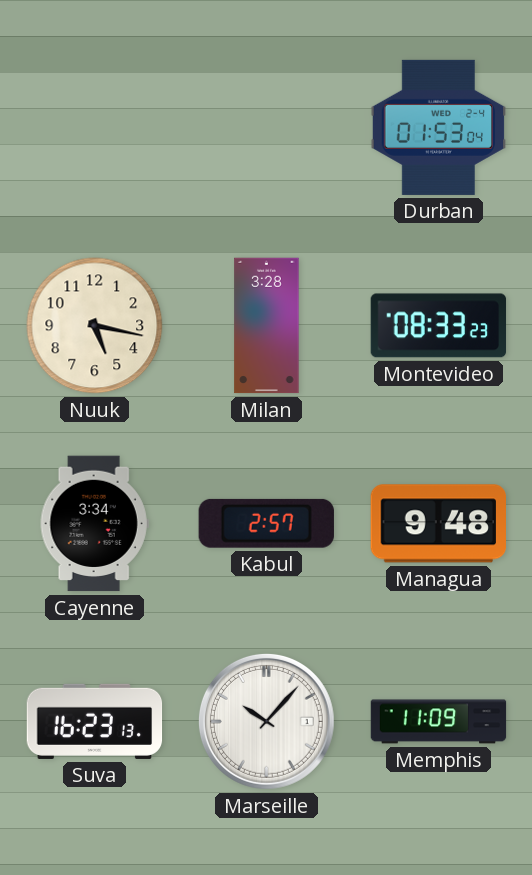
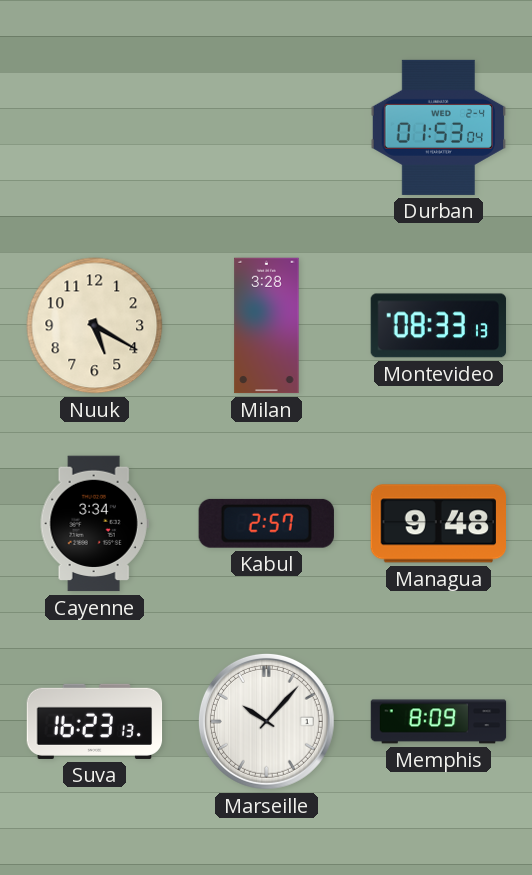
Nuuk: 5:17 -> 5:20
Montevideo: 08:33:23 -> 08:33:13
Memphis: 11:09 -> 8:09
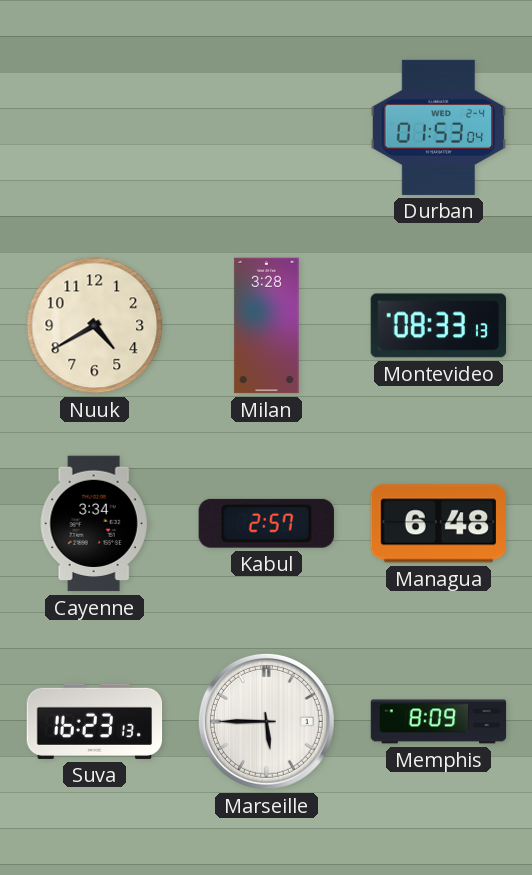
Nuuk: 5:20 -> 4:40
Managua: 9:48 -> 6:48
Marseille: 10:07 -> 5:45
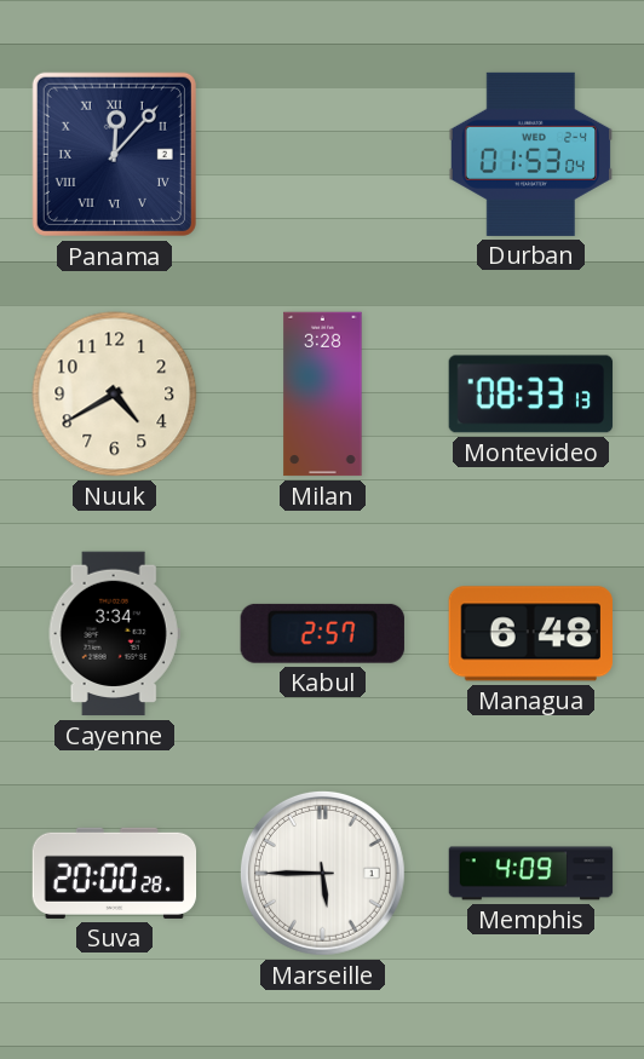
Panama: none -> 12:07
Suva: 16:23 -> 20:00
Memphis: 8:09 -> 4:09
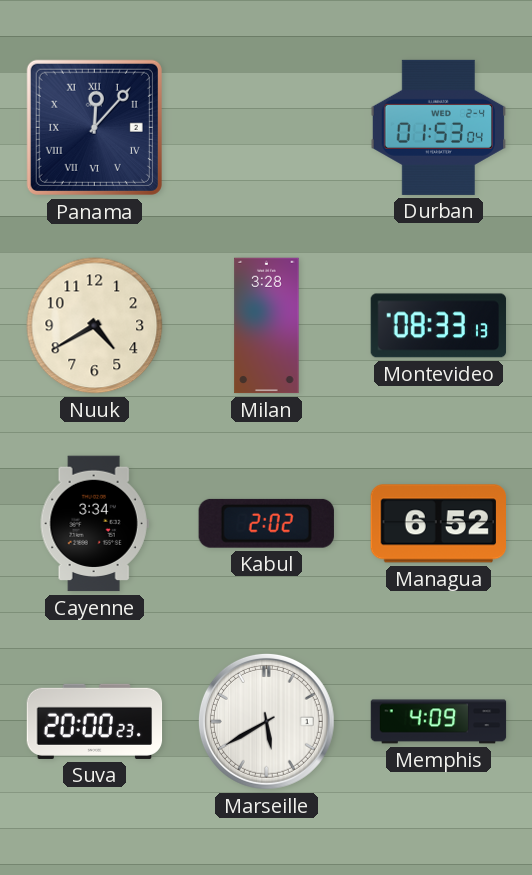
Kabul: 2:57 -> 2:02
Managua: 6:48 -> 6:52
Suva: 20:00:28 -> 20:00:23
Marseille: 5:45 -> 5:40
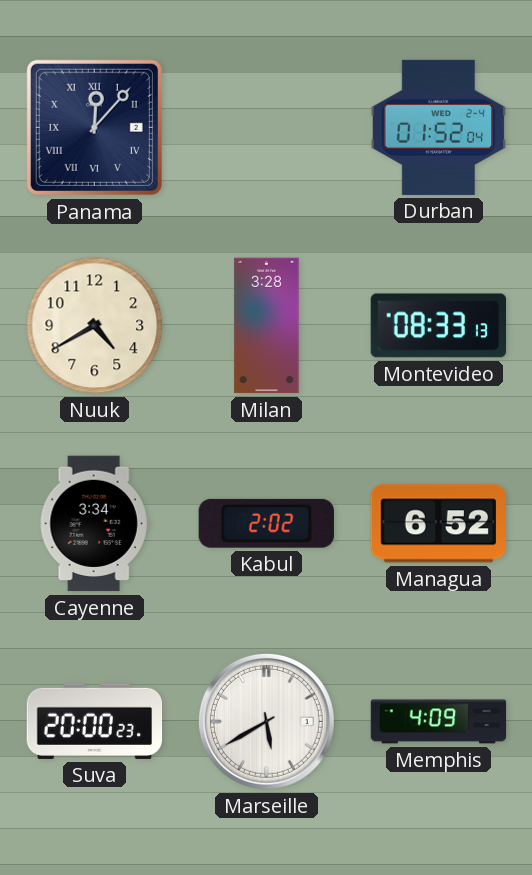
Durban: 01:53 -> 01:52
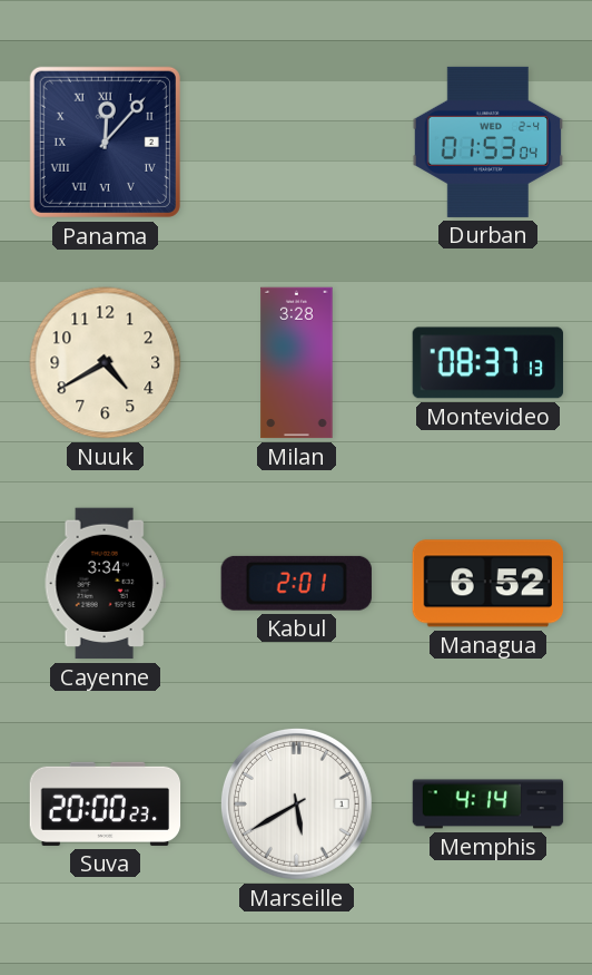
Durban: 01:52 -> 01:53
Montevideo: 08:33 -> 08:37
Kabul: 2:02 -> 2:01
Memphis: 4:09 -> 4:14
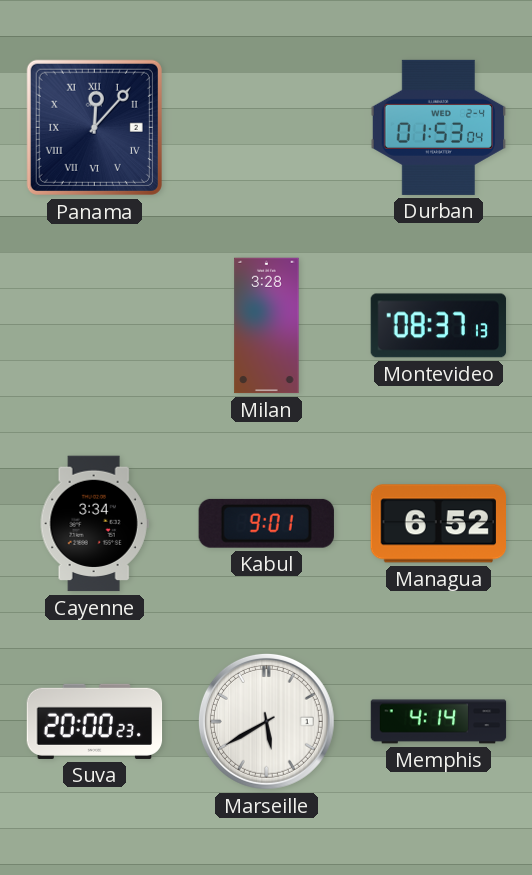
Nuuk: 4:40 -> none
Kabul: 2:01 -> 9:01
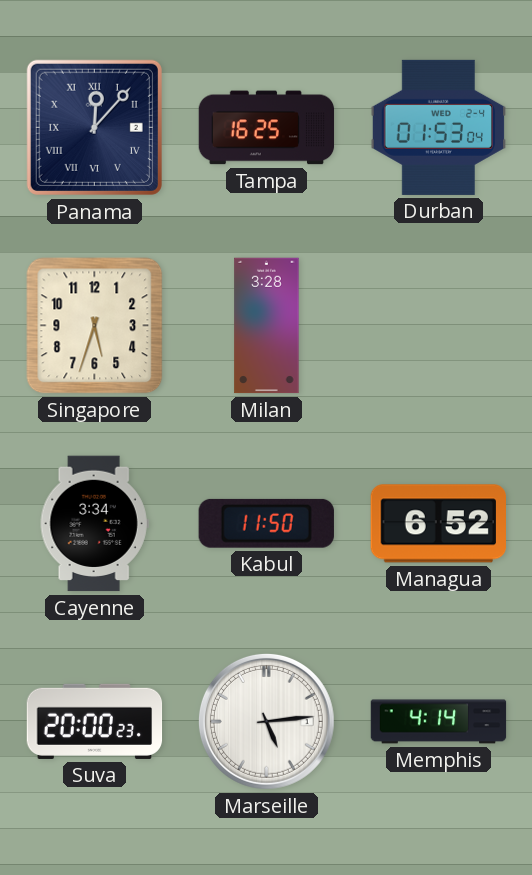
Tampa: none -> 16:25
Singapore: none -> 5:33
Montevideo: 08:37 -> none
Kabul: 9:01 -> 11:50
Marseille: 5:40 -> 5:14
